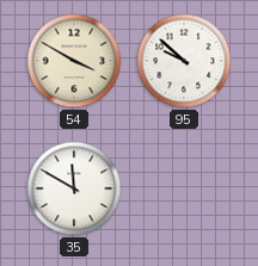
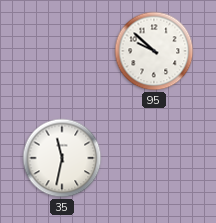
54: 3:50 -> none
35: 11:50 -> 11:32
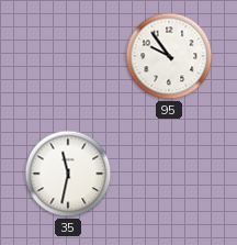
95: 9:52 -> 9:54
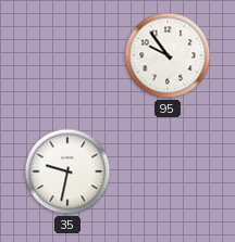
35: 11:32 -> 9:32
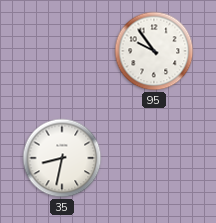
35: 9:32 -> 8:32
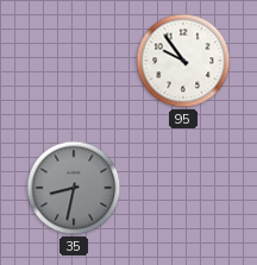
35 dial: white -> grey
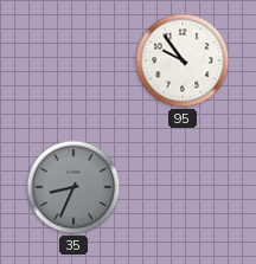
35: 8:32 -> 8:34
